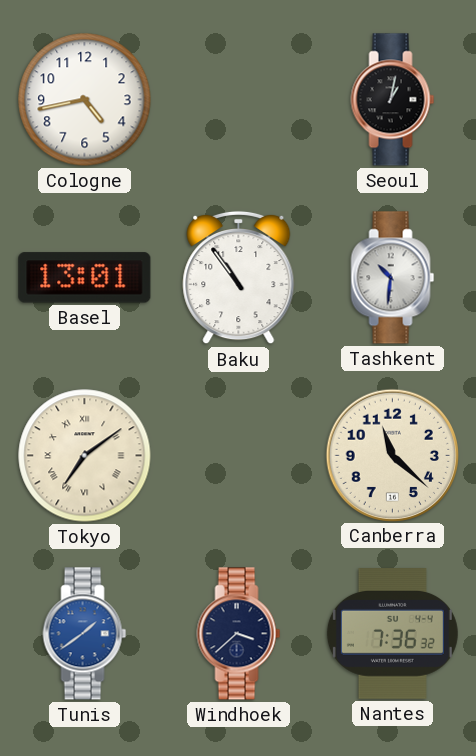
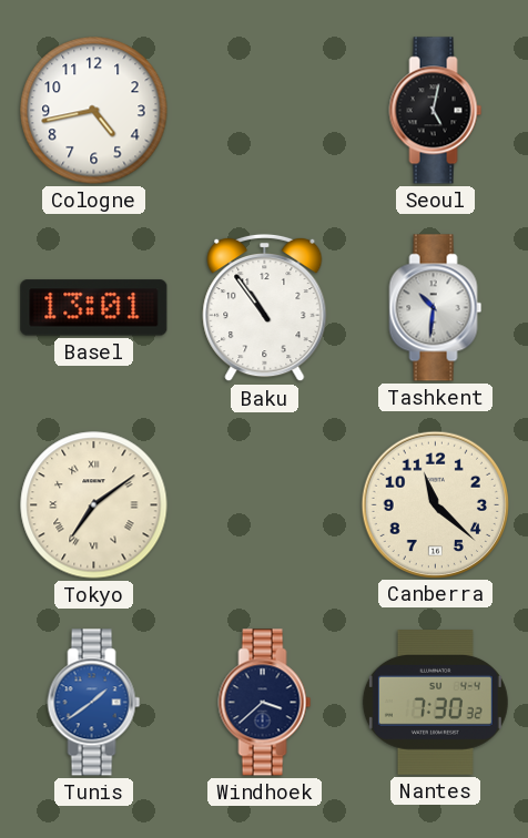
Seoul: 1:02 -> 5:02
Nantes: 7:36 -> 7:30
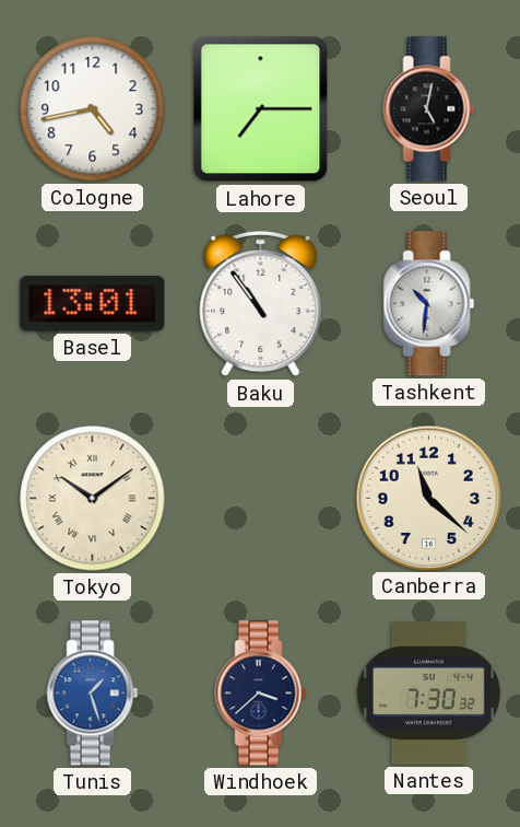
Lahore: none -> 7:15
Tokyo: 7:09 -> 10:09
Tunis: 1:39 -> 1:27
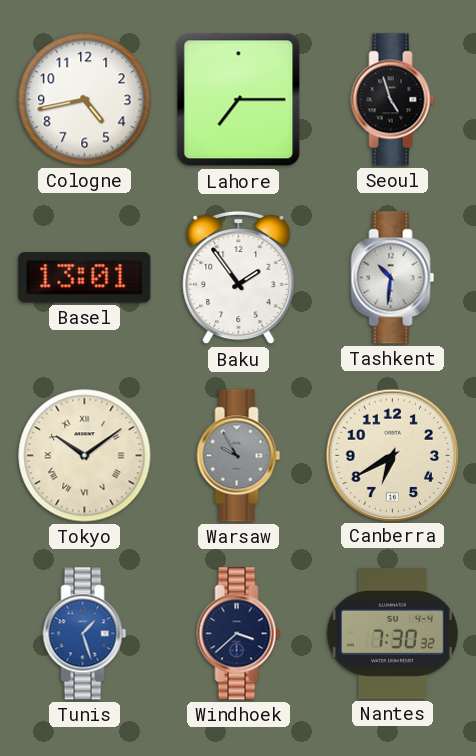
Seoul: 5:02 -> 4:57
Baku: 10:54 -> 1:54
Warsaw: none -> 9:55
Canberra: 11:22 -> 6:40
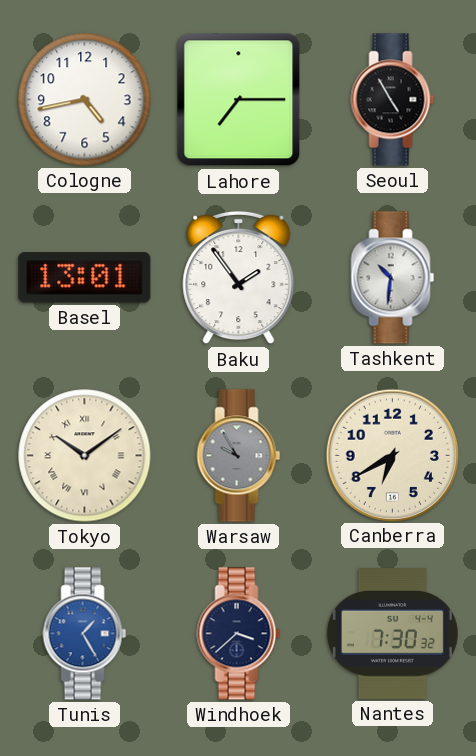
Seoul: 4:57 -> 4:55
Tunis: 1:27 -> 1:25
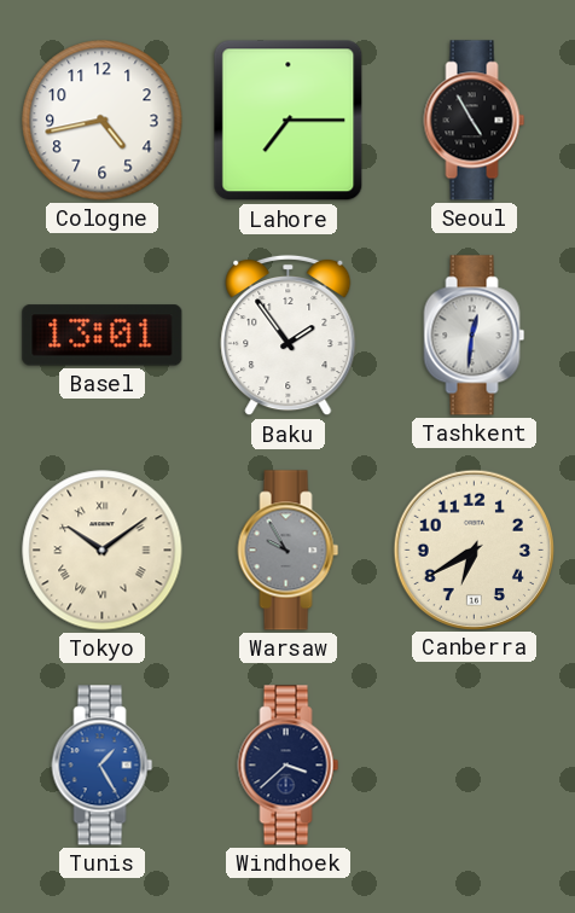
Tashkent: 10:31 -> 12:31
Nantes: 7:30 -> none
